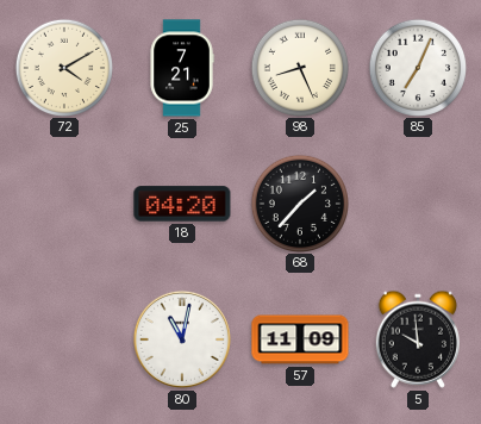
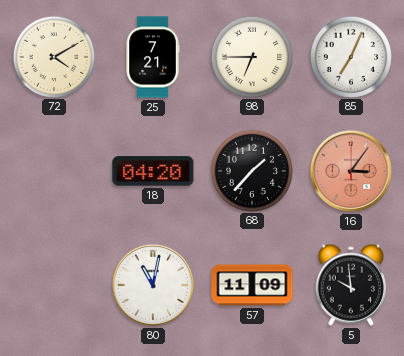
98: 8:26 -> 6:45
16: none -> 3:06
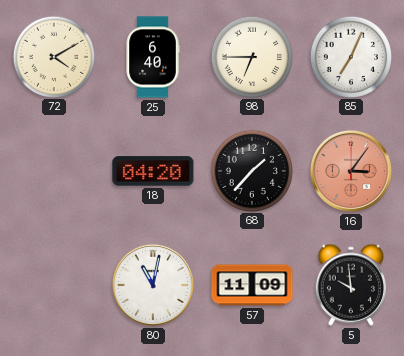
25: 7:21 -> 6:40
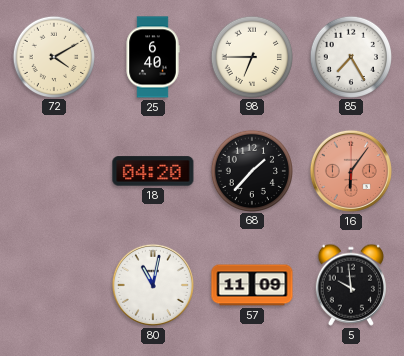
85: 7:04 -> 7:25
16: 3:06 -> 6:06
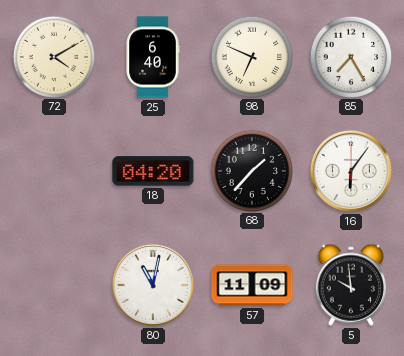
98: 6:45 -> 6:49
16 dial: salmon -> white
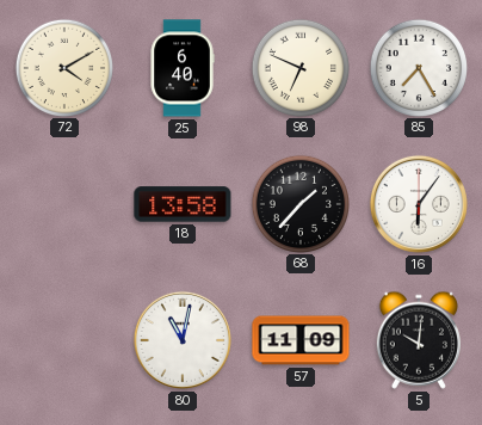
18: 04:20 -> 13:58
5: 9:59 -> 10:01
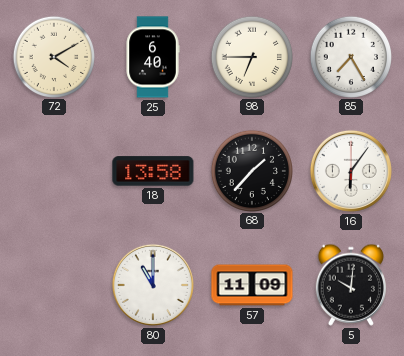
98: 6:49 -> 6:45
80: 11:02 -> 11:00
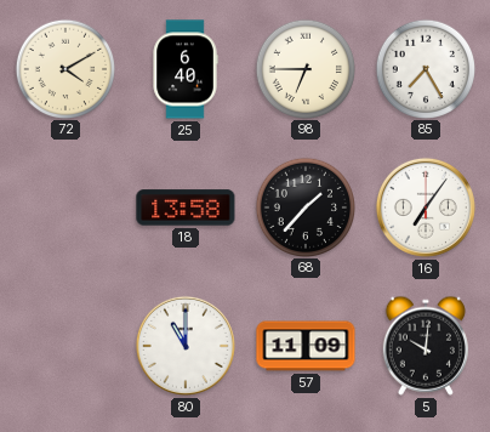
16: 6:06 -> 7:06
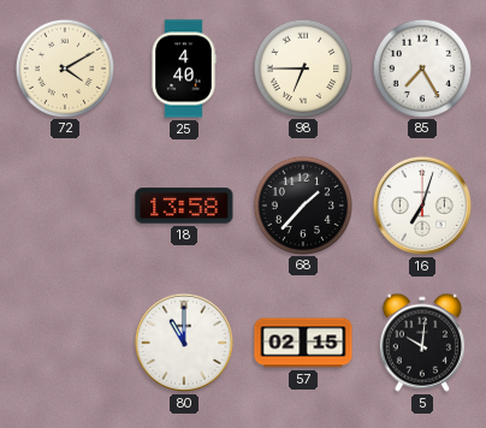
25: 6:40 -> 4:40
16: 7:06 -> 7:03
57: 11:09 -> 02:15
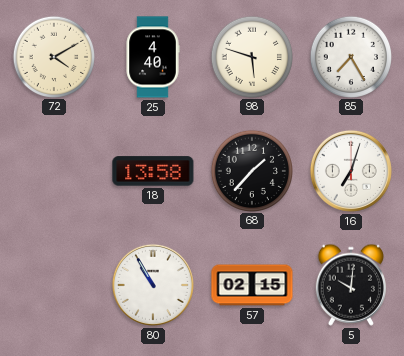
98: 6:45 -> 5:48
80: 11:00 -> 10:55
